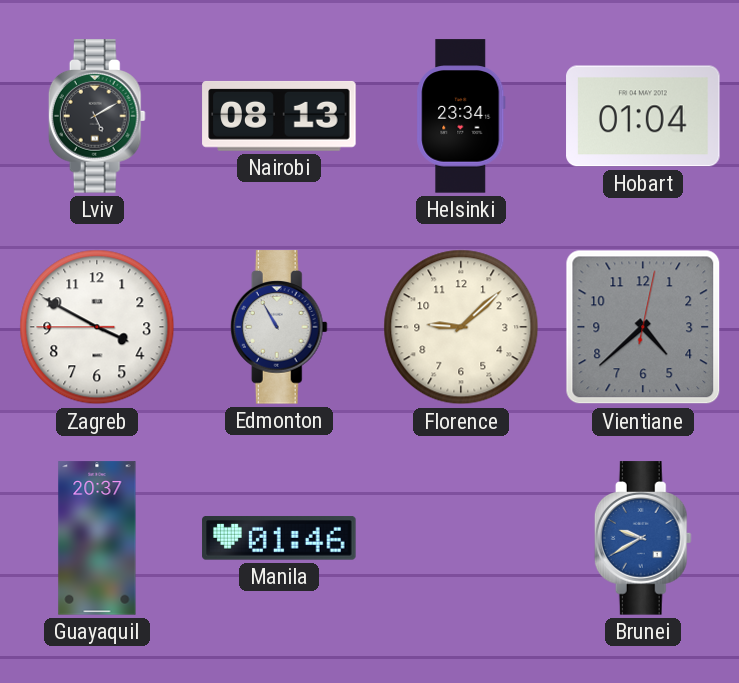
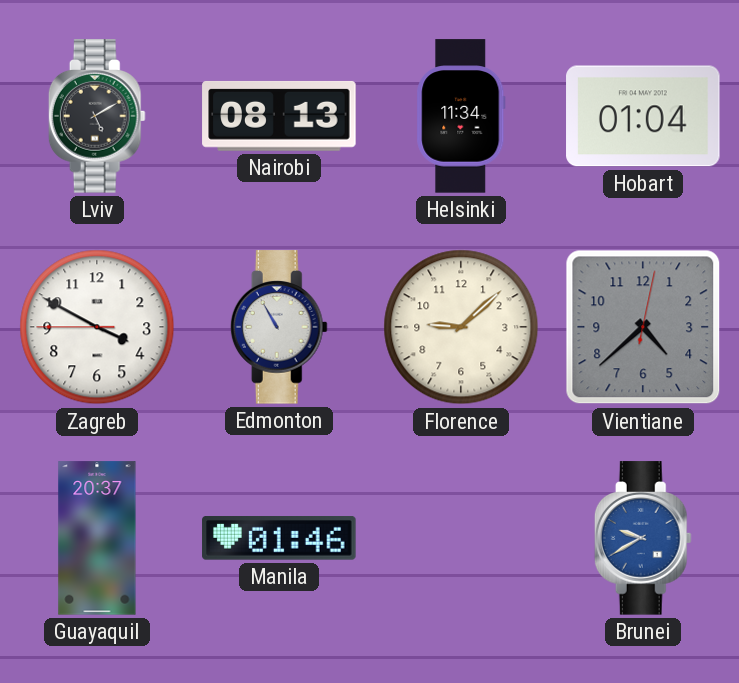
Helsinki: 23:34 -> 11:34
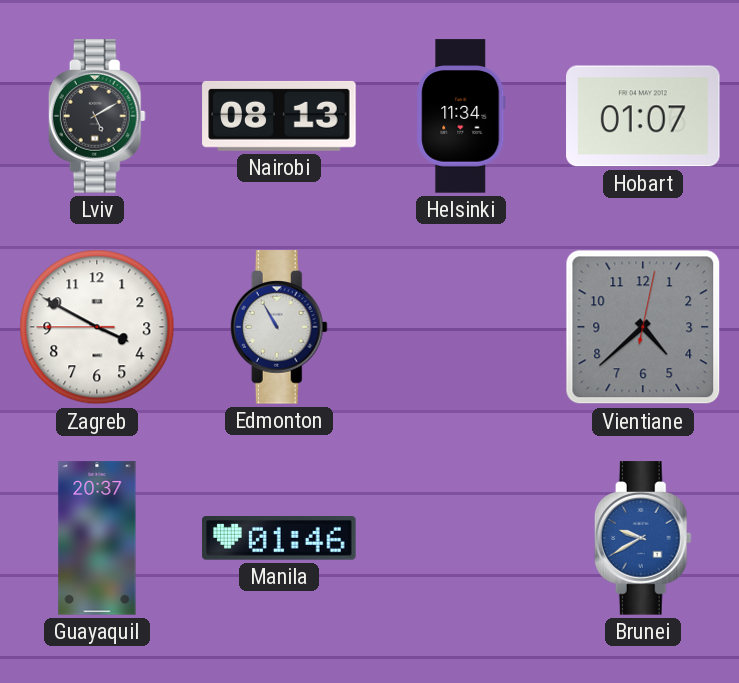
Hobart: 01:04 -> 01:07
Florence: 9:08 -> none
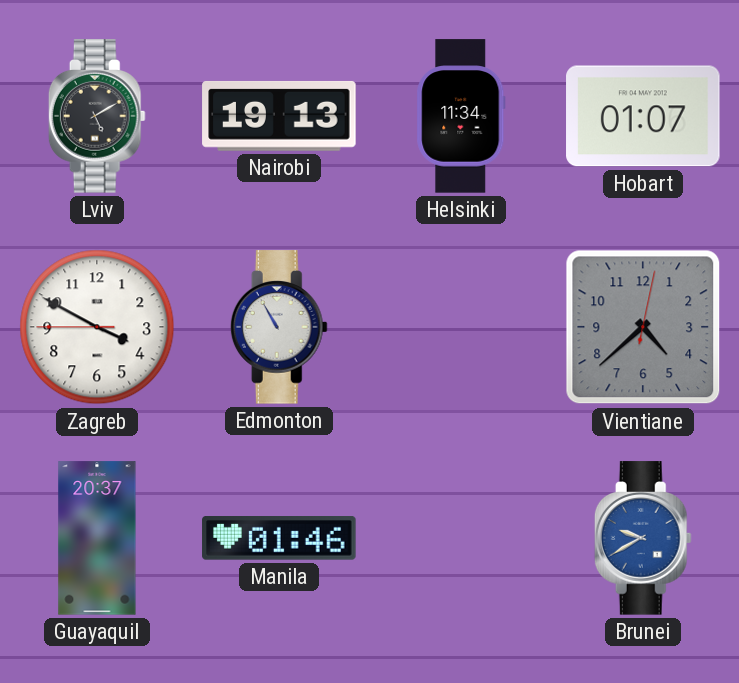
Nairobi: 08:13 -> 19:13
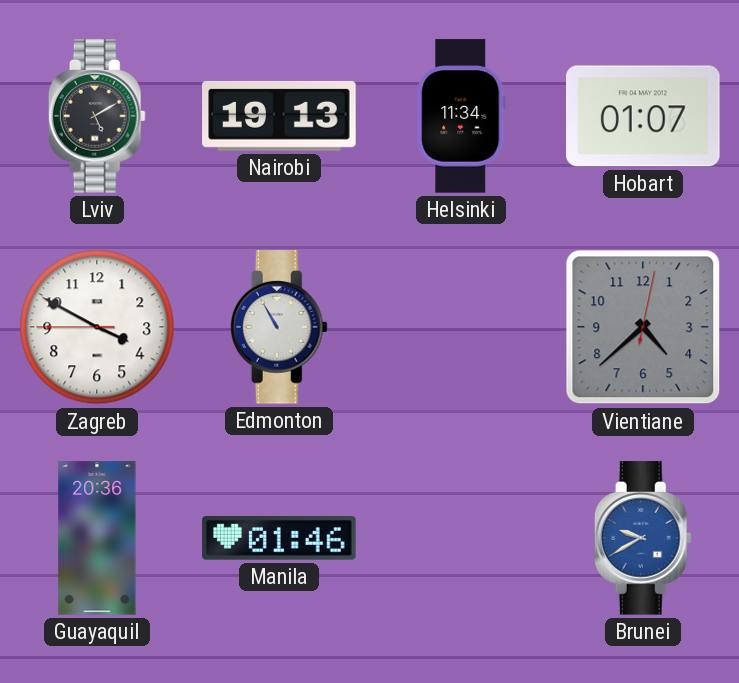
Guayaquil: 20:37 -> 20:36
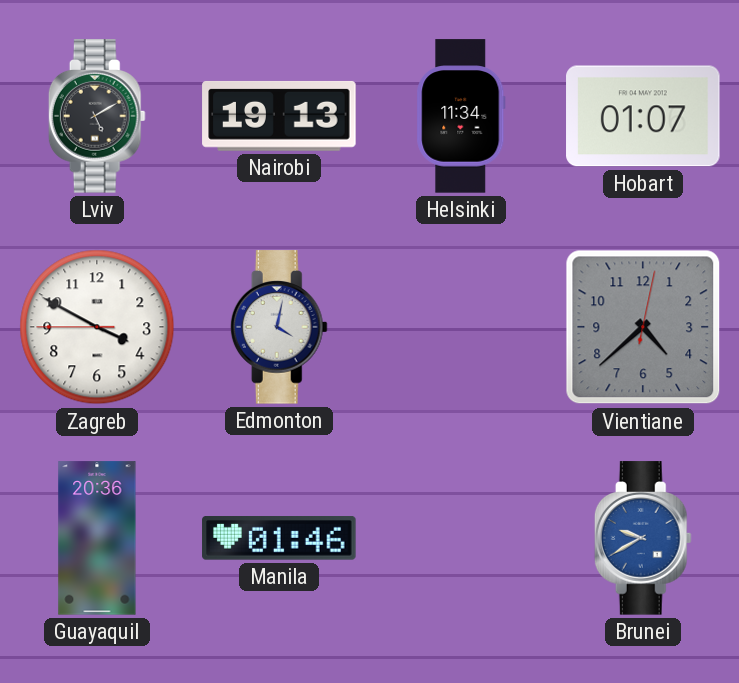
Edmonton: 10:55 -> 4:02
